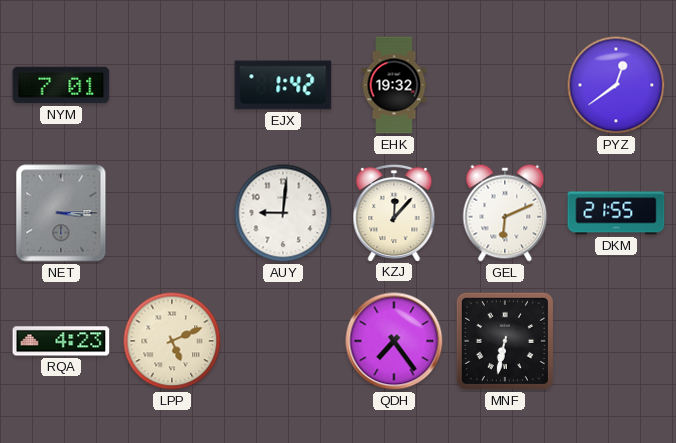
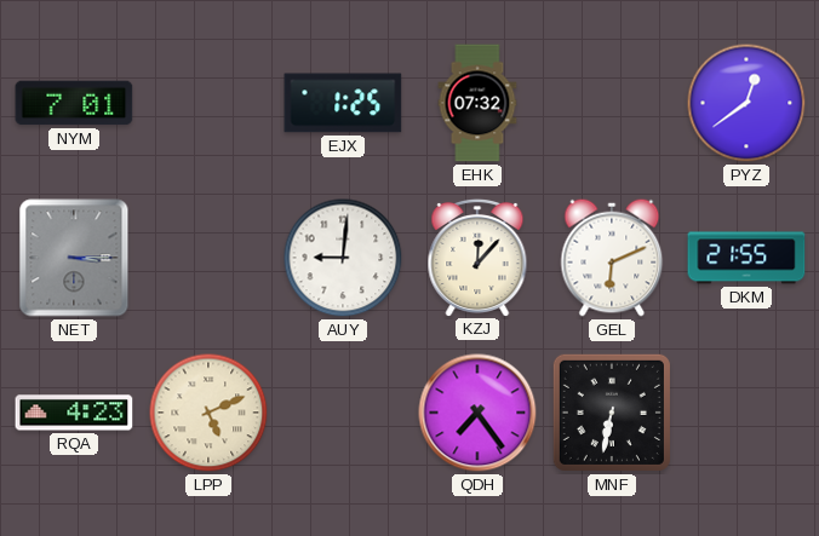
EJX: 1:42 -> 1:25
EHK: 19:32 -> 07:32
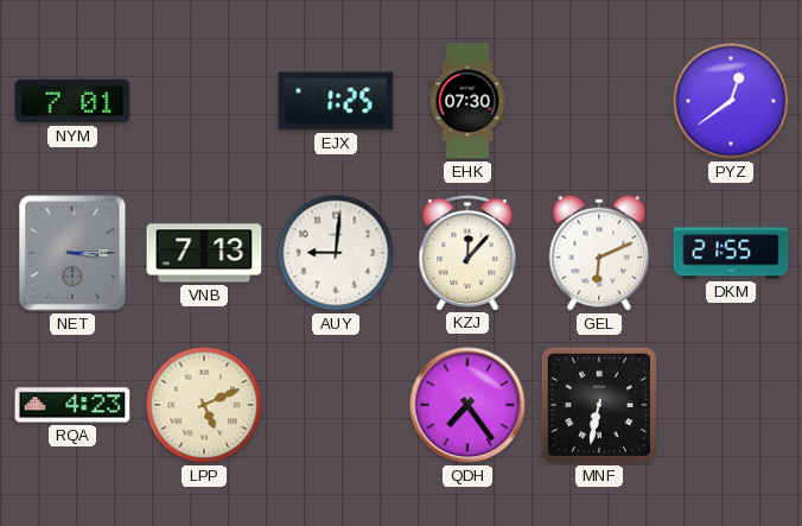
EHK: 07:32 -> 07:30
VNB: none -> 7:13
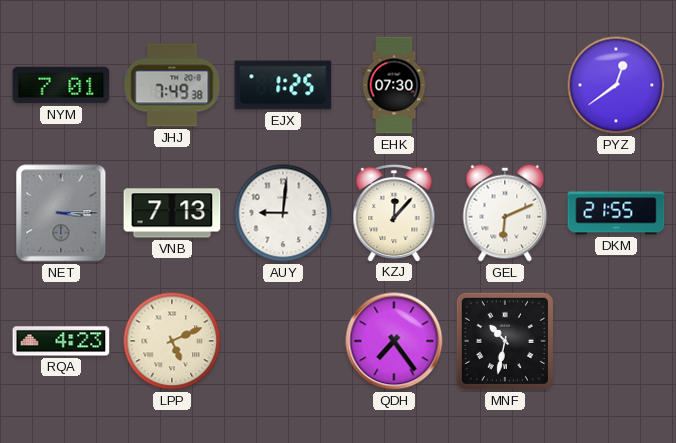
JHJ: none -> 7:49
MNF: 6:32 -> 10:32
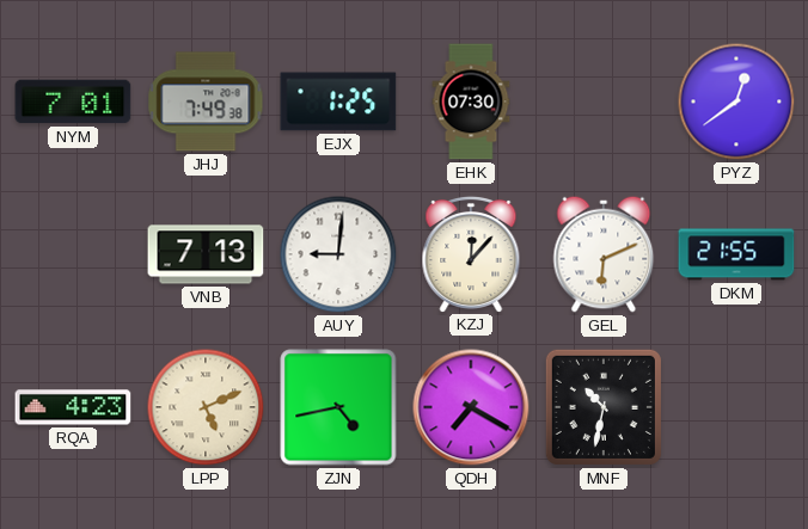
NET: 3:15 -> none
ZJN: none -> 4:43
QDH: 7:24 -> 7:20
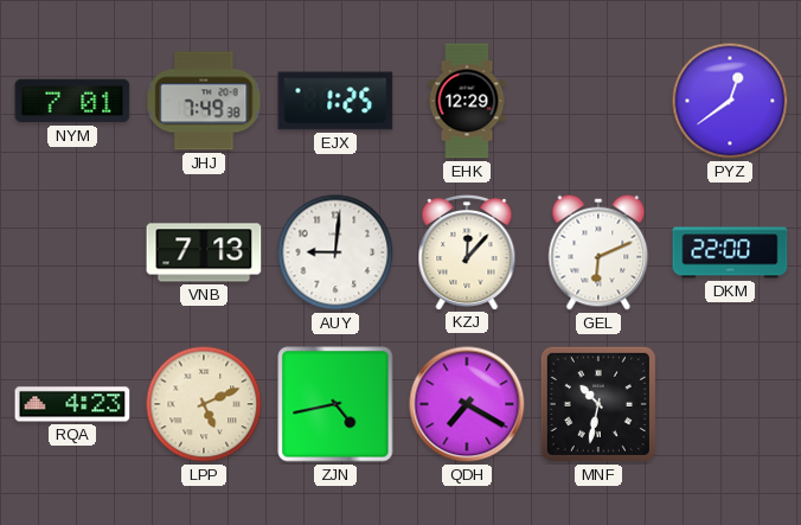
EHK: 07:30 -> 12:29
DKM: 21:55 -> 22:00
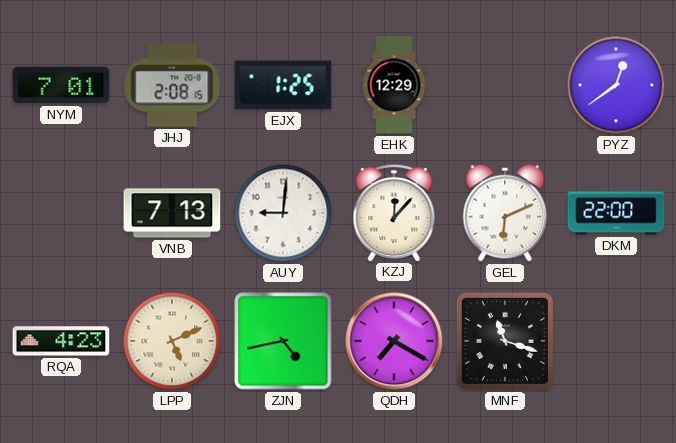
JHJ: 7:49 -> 2:08
MNF: 10:32 -> 11:18
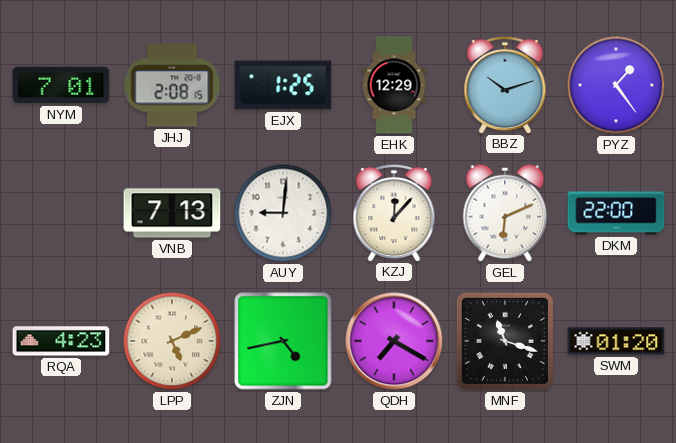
BBZ: none -> 10:12
PYZ: 12:39 -> 1:24
SWM: none -> 01:20
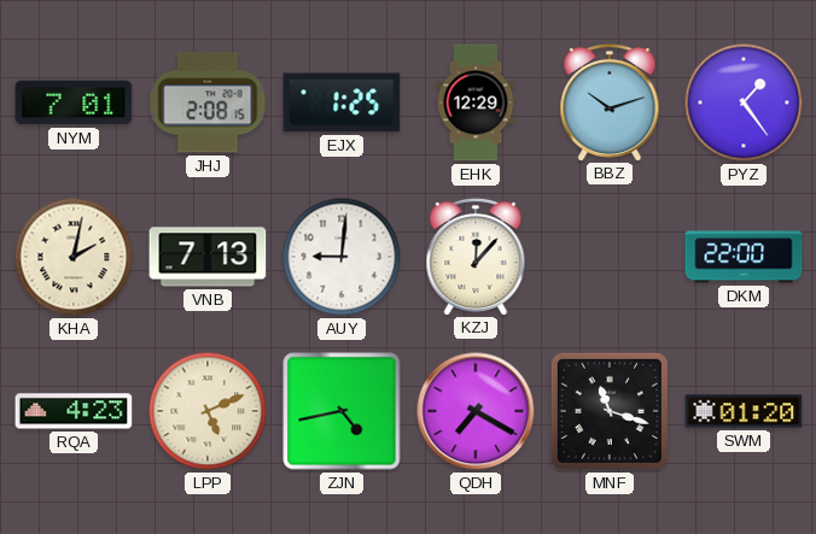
KHA: none -> 2:02
GEL: 6:11 -> none
